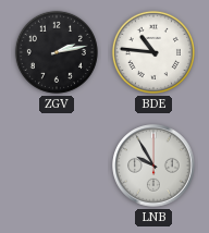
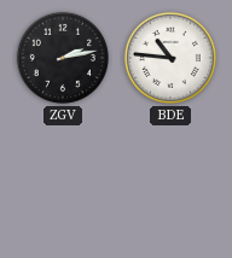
LNB: 9:55 -> none
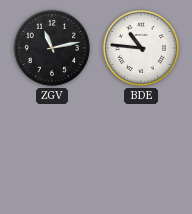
ZGV: 2:13 -> 11:13
